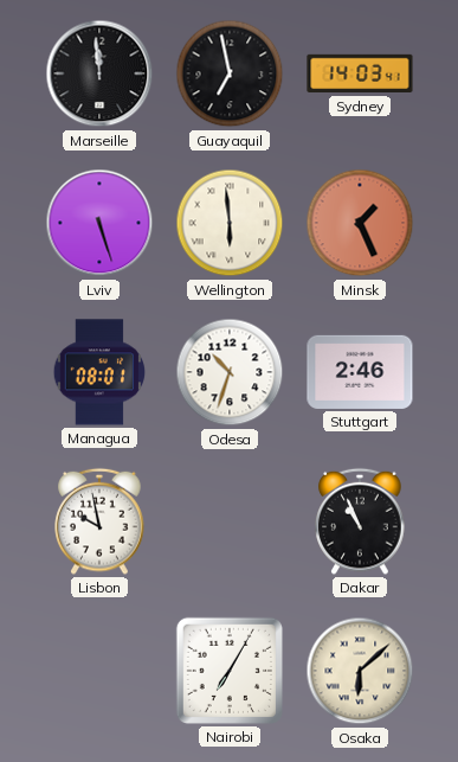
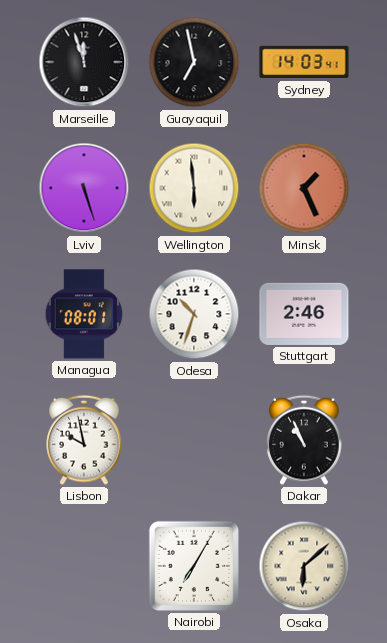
Marseille: 11:59 -> 11:57
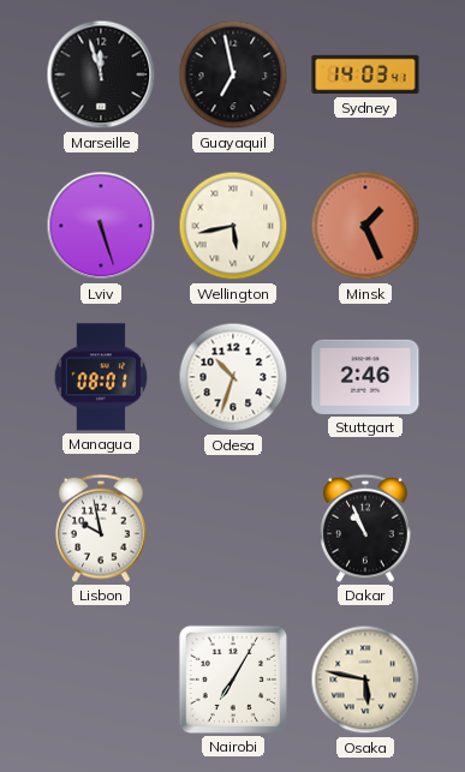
Wellington: 5:59 -> 5:43
Osaka: 6:08 -> 5:47
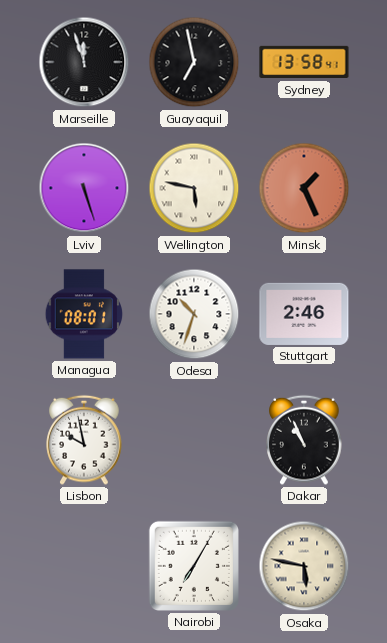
Sydney: 14:03 -> 13:58
Wellington: 5:43 -> 5:47
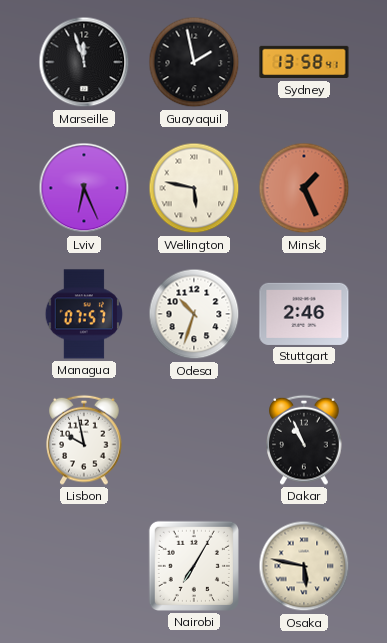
Guayaquil: 6:58 -> 1:58
Lviv: 5:27 -> 6:26
Managua: 08:01 -> 07:57
